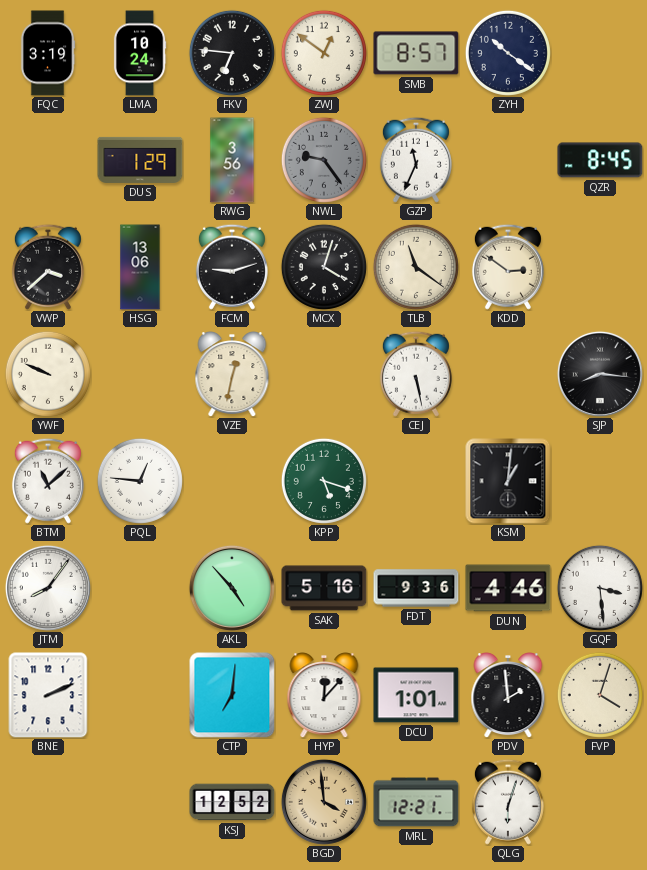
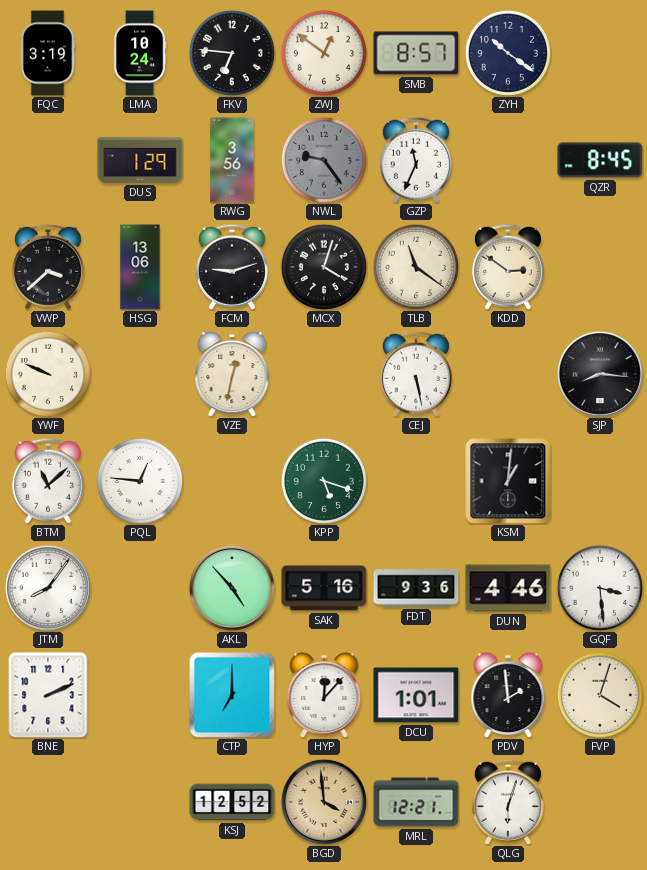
CTP: 7:01 -> 7:00
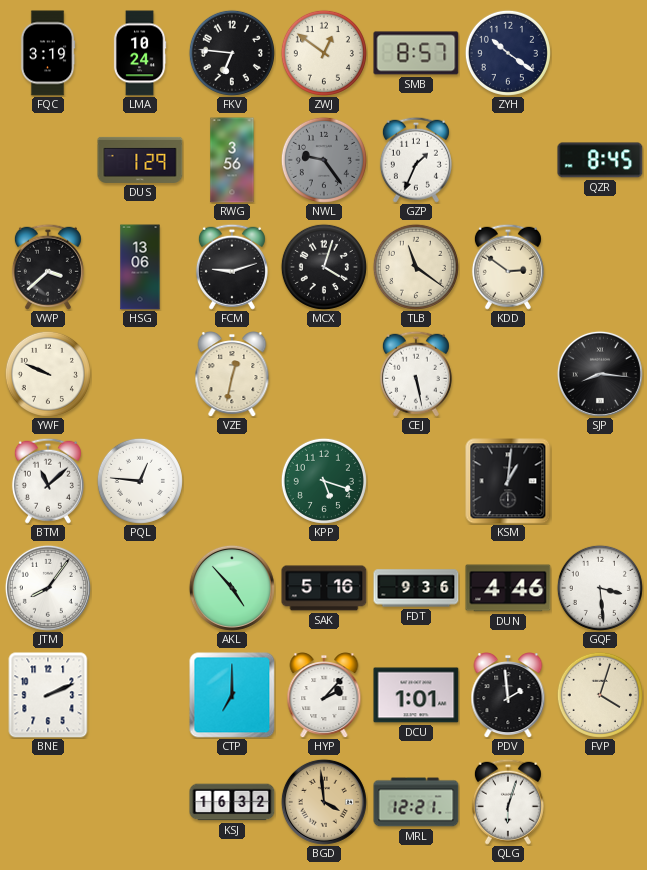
GZP: 11:34 -> 1:34
HYP: 12:07 -> 2:07
KSJ: 12:52 -> 16:32
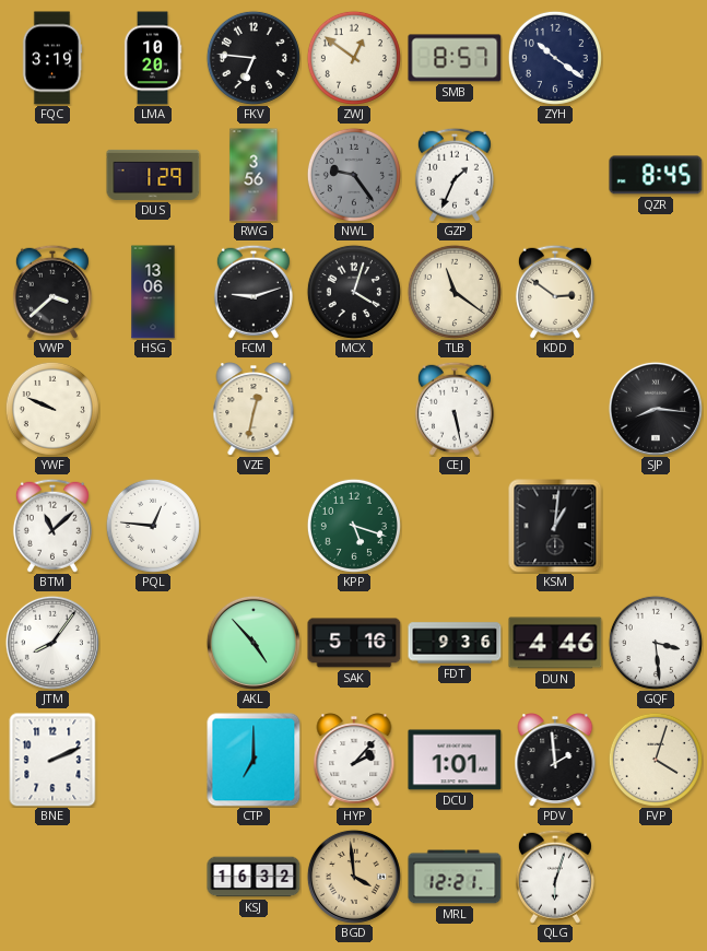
LMA: 10:24 -> 10:20
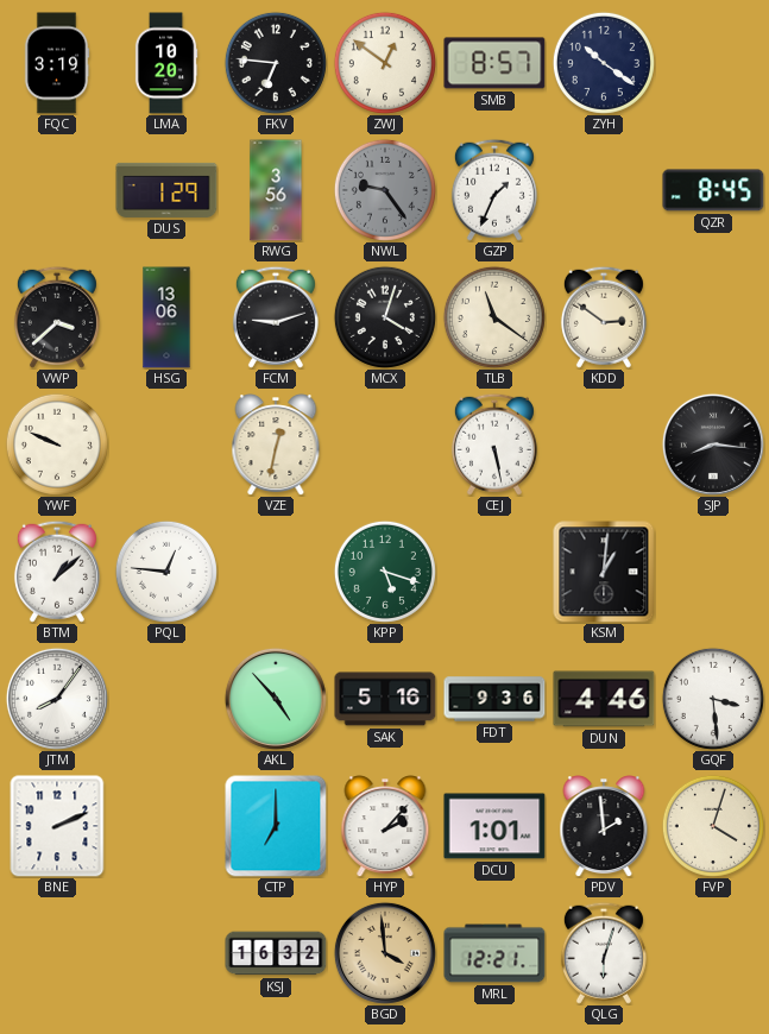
BTM: 11:08 -> 1:08
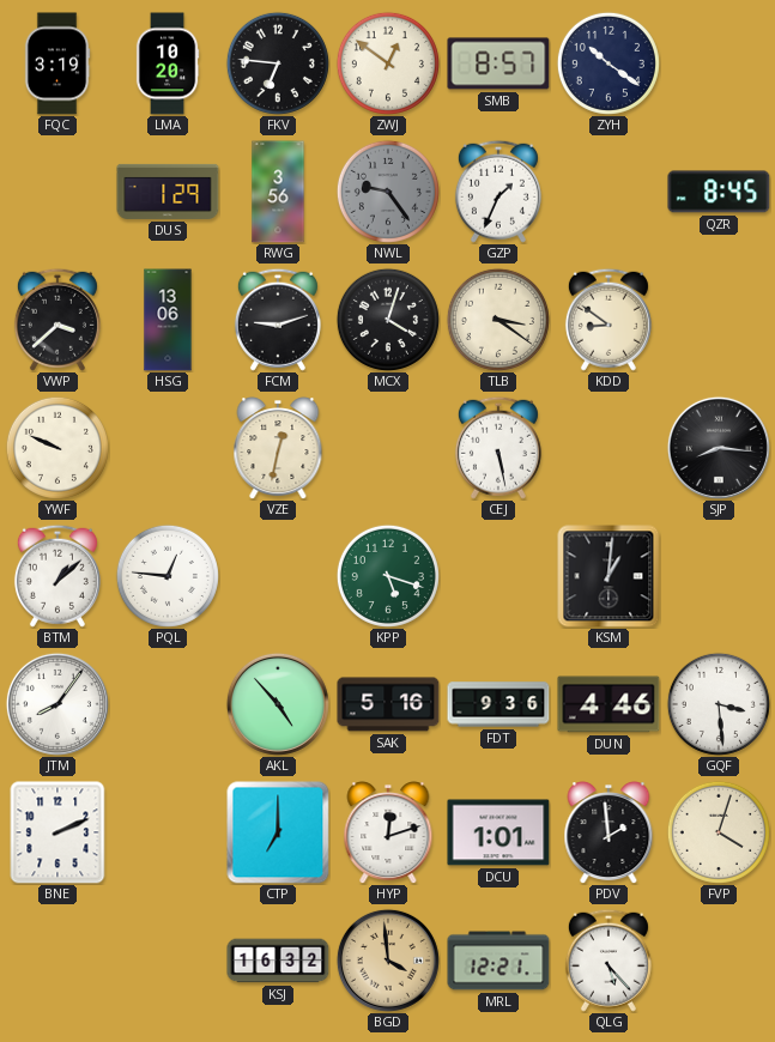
TLB: 11:21 -> 3:21
KDD: 2:51 -> 8:51
HYP: 2:07 -> 12:12
QLG: 6:03 -> 5:23
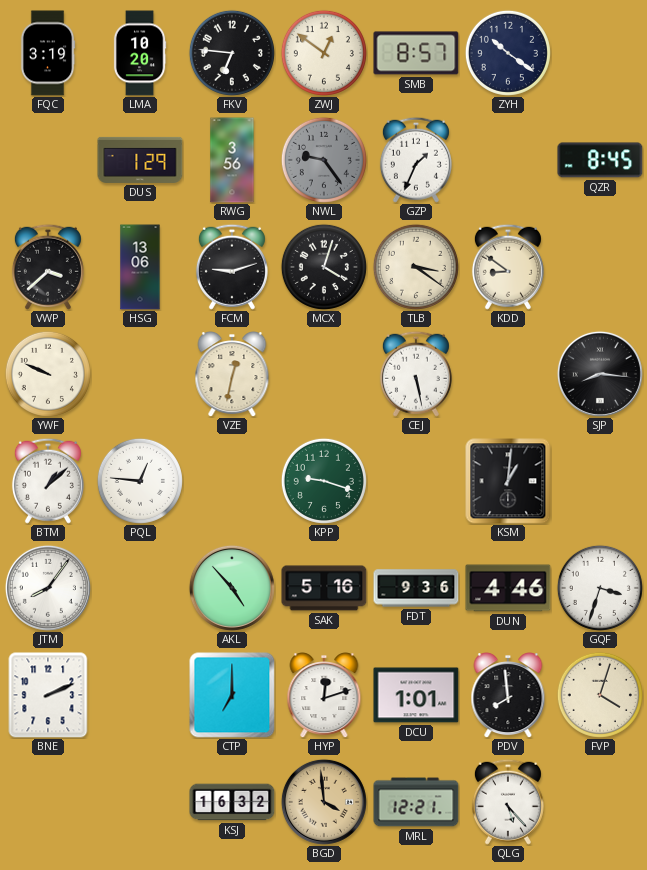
KPP: 5:18 -> 9:18
GQF: 3:29 -> 3:33
PDV: 1:59 -> 7:59
